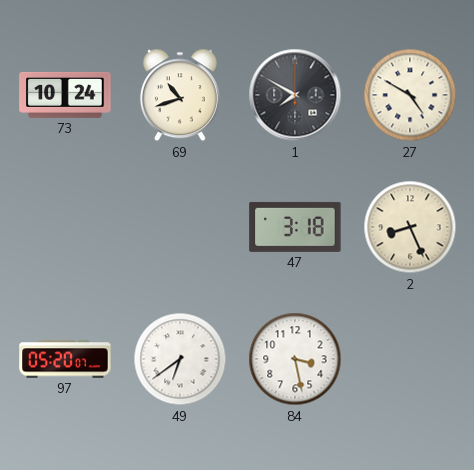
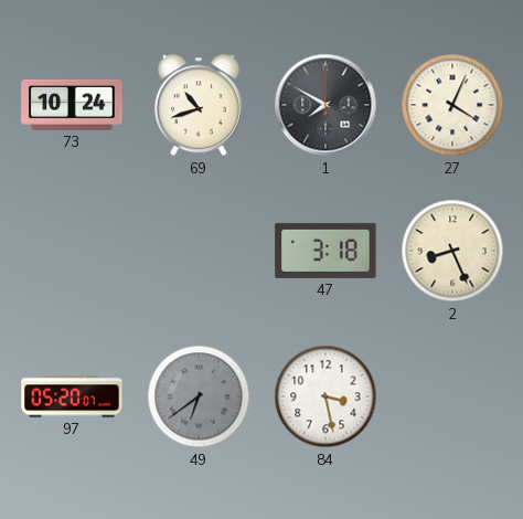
27: 4:50 -> 4:04
49 dial: white -> grey
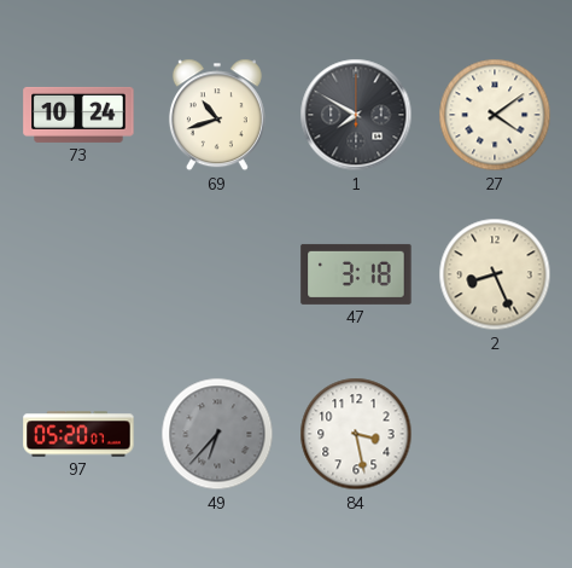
27: 4:04 -> 4:09
49: 6:39 -> 6:37
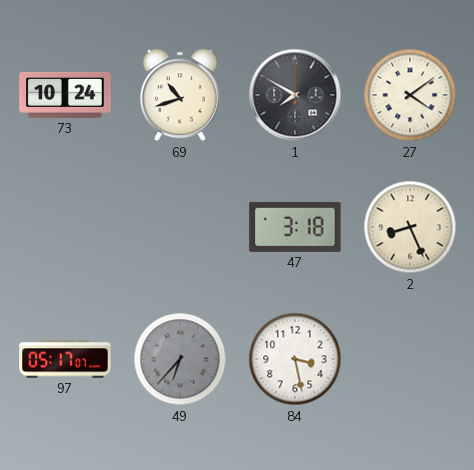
97: 05:20 -> 05:17
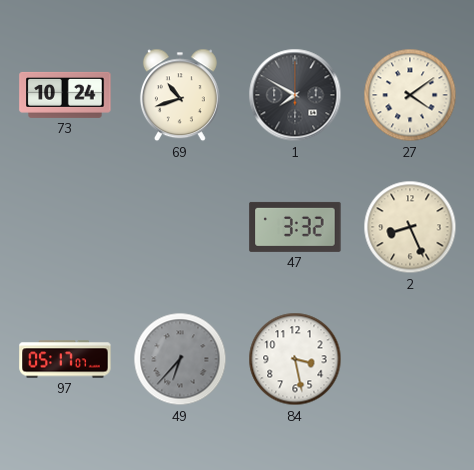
47: 3:18 -> 3:32
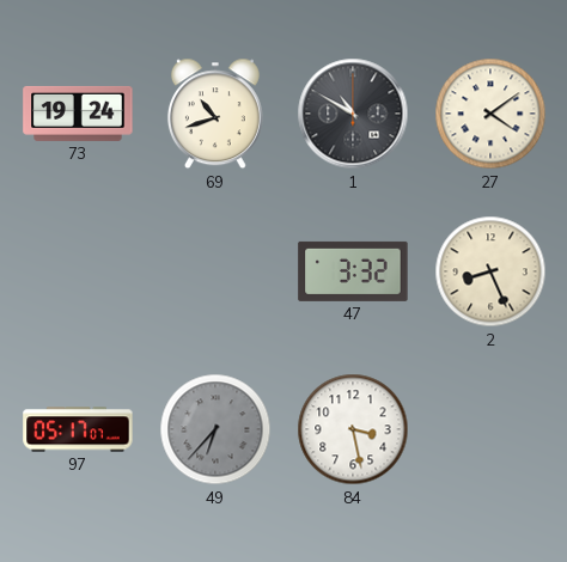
73: 10:24 -> 19:24
1: 7:50 -> 10:50
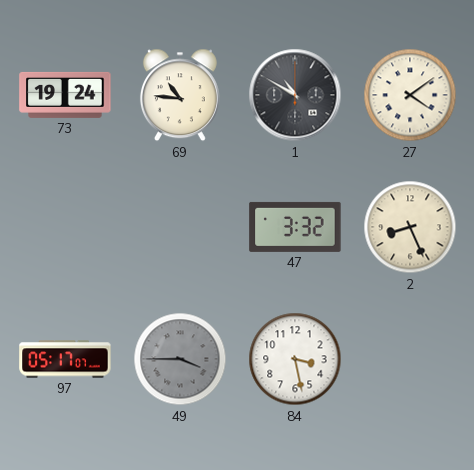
69: 10:42 -> 10:46
49: 6:37 -> 3:45
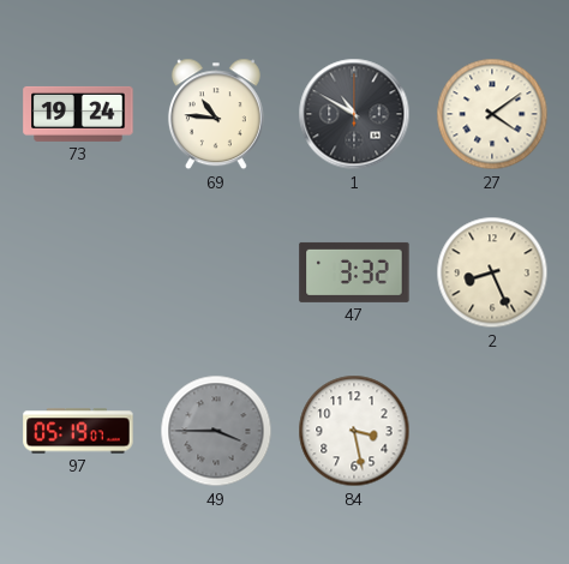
97: 05:17 -> 05:19
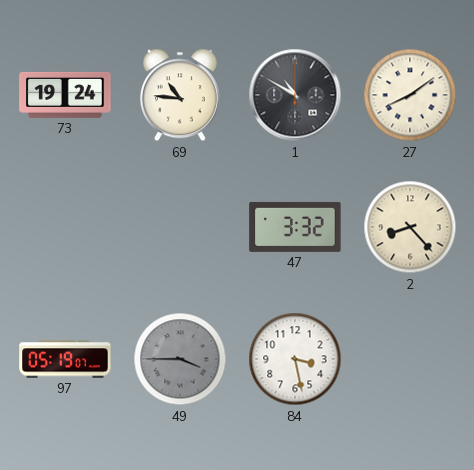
27: 4:09 -> 8:09
2: 8:26 -> 8:23
